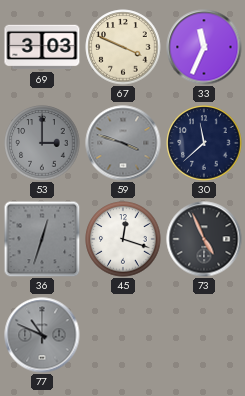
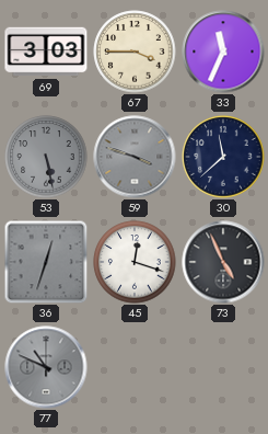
67: 3:49 -> 3:45
53: 3:00 -> 5:28
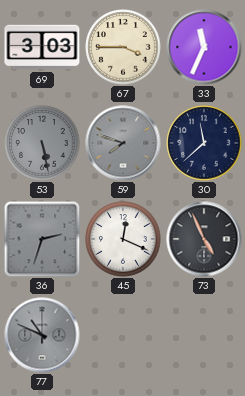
59: 3:48 -> 7:48
36: 12:33 -> 2:33
45: 12:18 -> 12:19
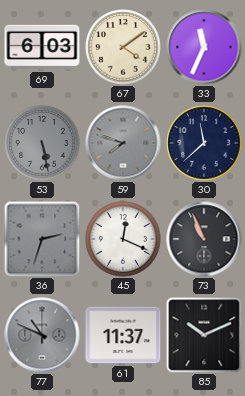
69: 3:03 -> 6:03
67: 3:45 -> 4:09
73: 4:56 -> 10:56
61: none -> 11:37
85: none -> 10:11
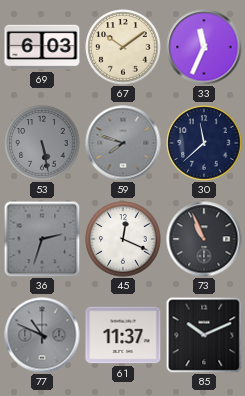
67: 4:09 -> 10:09
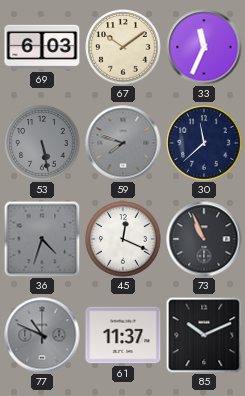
36: 2:33 -> 4:33
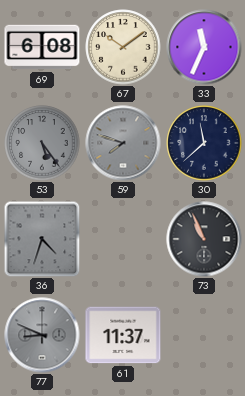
69: 6:03 -> 6:08
53: 5:28 -> 5:24
45: 12:19 -> none
77: 10:49 -> 8:49
85: 10:11 -> none
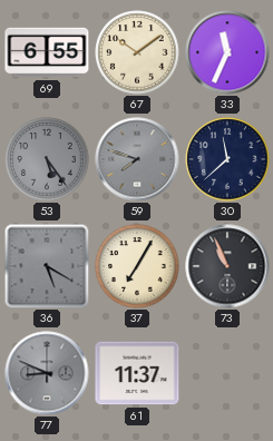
69: 6:08 -> 6:55
36: 4:33 -> 5:20
37: none -> 7:05
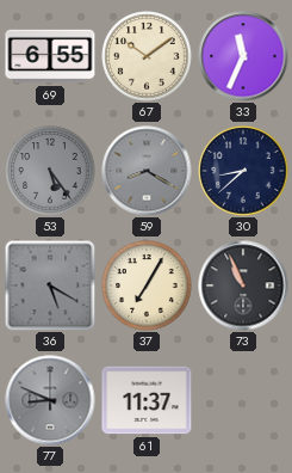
59: 7:48 -> 8:20
30: 11:38 -> 8:38
